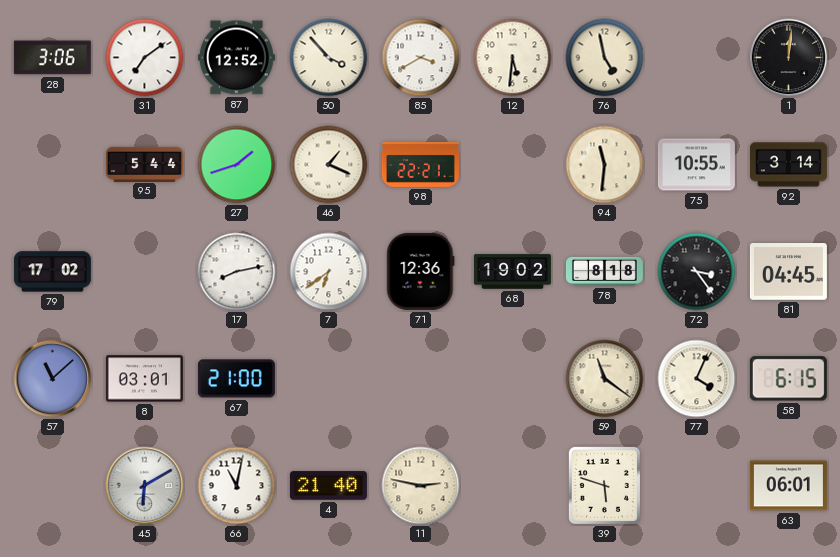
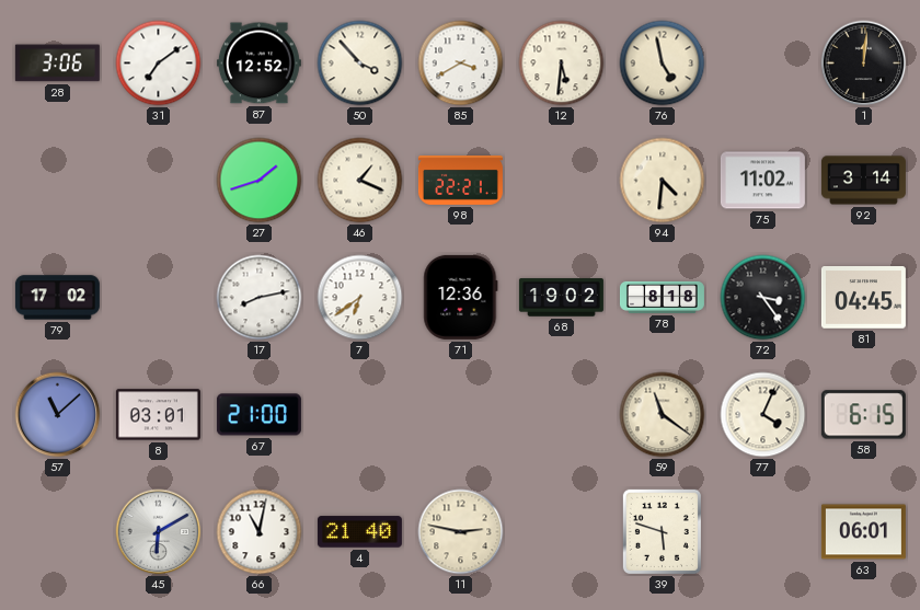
95: 5:44 -> none
94: 11:31 -> 4:31
75: 10:55 -> 11:02
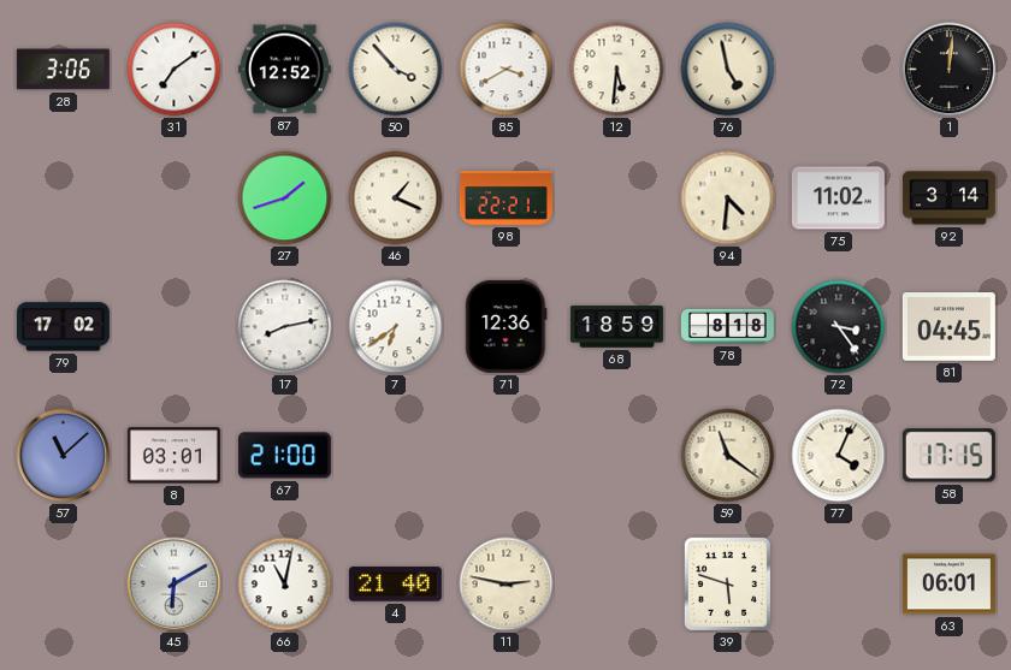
68: 19:02 -> 18:59
58: 6:15 -> 17:15
